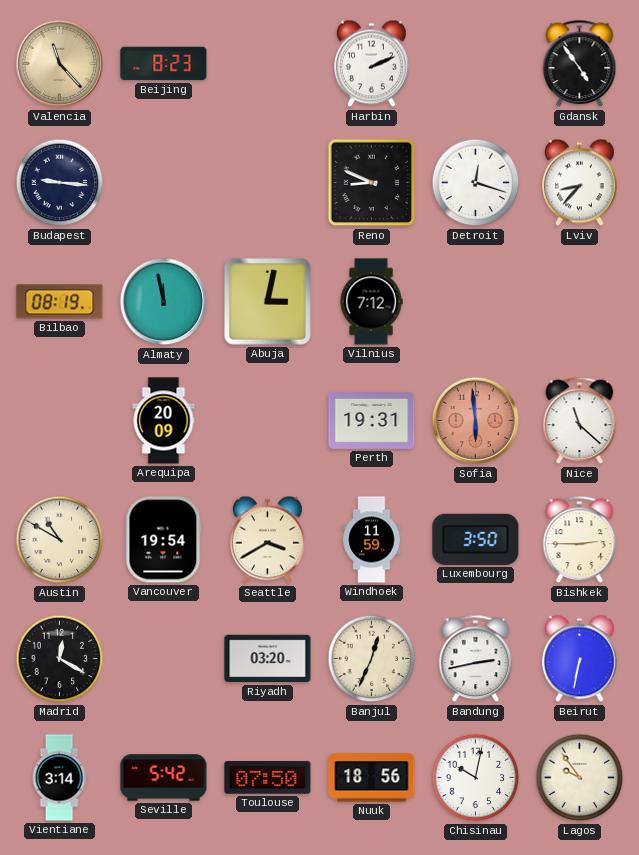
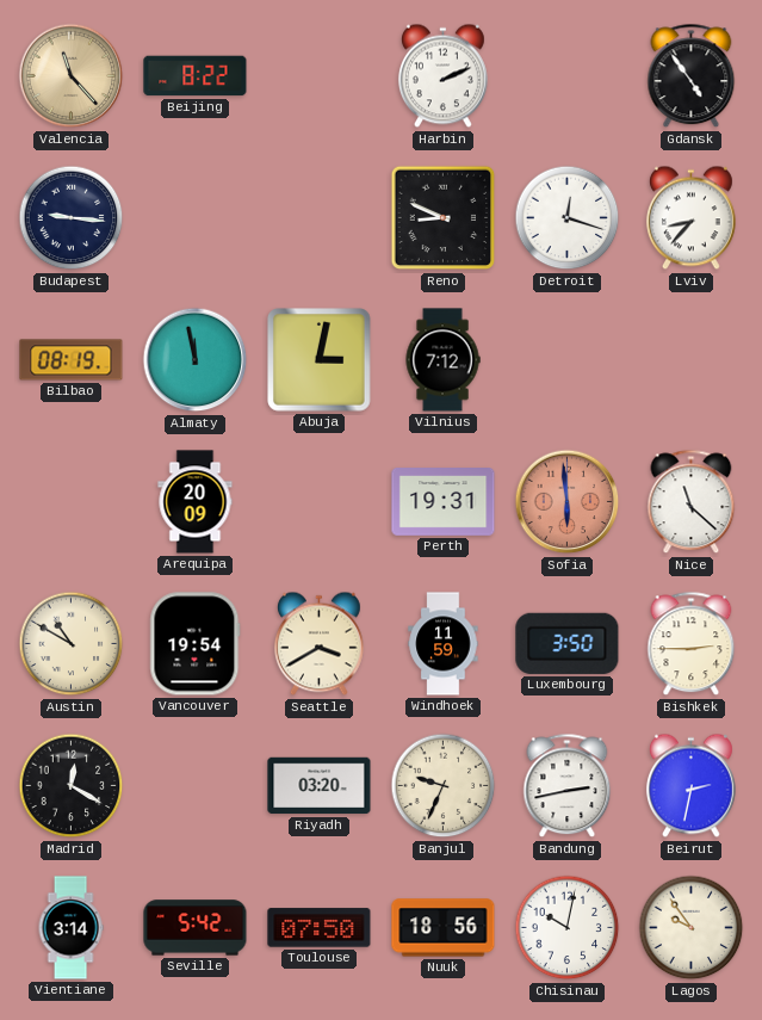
Beijing: 8:23 -> 8:22
Banjul: 12:34 -> 9:34
Beirut: 6:32 -> 2:32
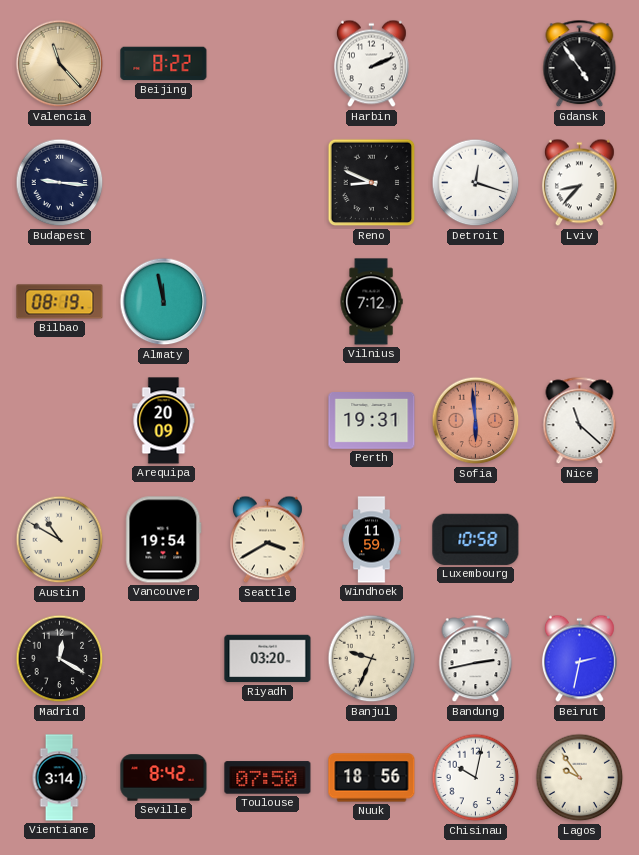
Abuja: 3:02 -> none
Luxembourg: 3:50 -> 10:58
Bishkek: 2:45 -> none
Seville: 5:42 -> 8:42
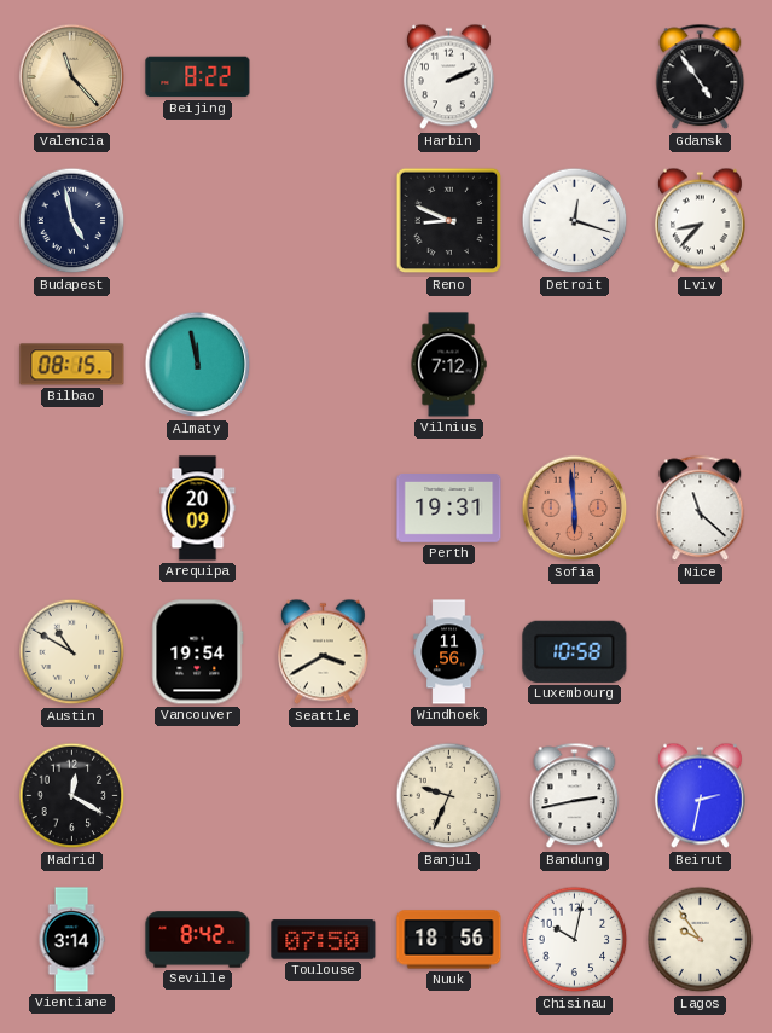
Budapest: 9:16 -> 4:58
Bilbao: 08:19 -> 08:15
Windhoek: 11:59 -> 11:56
Riyadh: 03:20 -> none
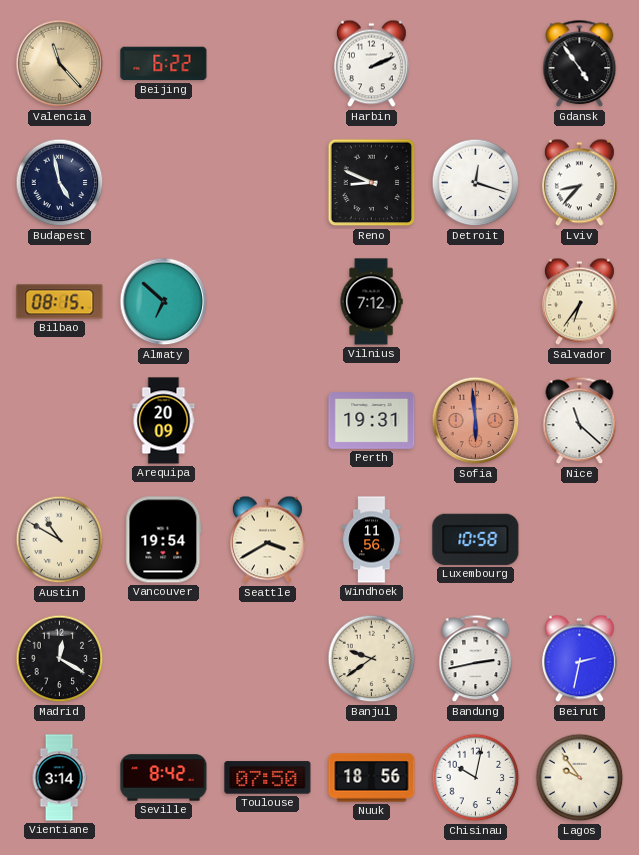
Beijing: 8:22 -> 6:22
Almaty: 11:58 -> 6:52
Salvador: none -> 6:36
Banjul: 9:34 -> 9:39
